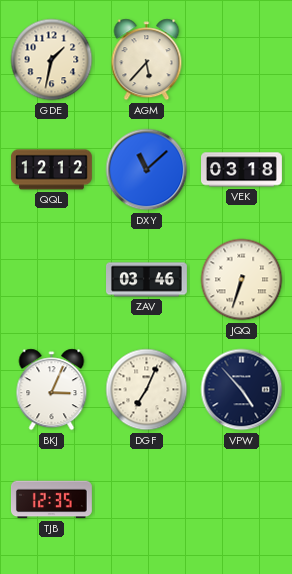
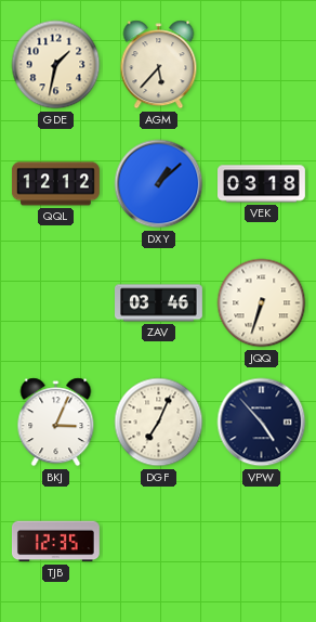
DXY: 11:08 -> 1:08
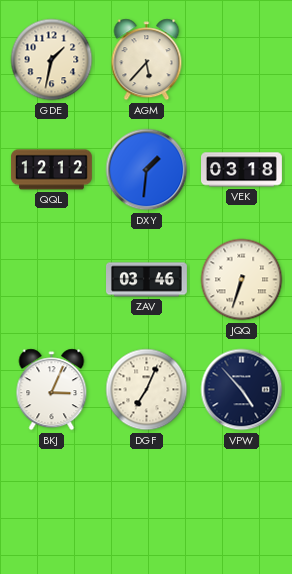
DXY: 1:08 -> 1:31
TJB: 12:35 -> none
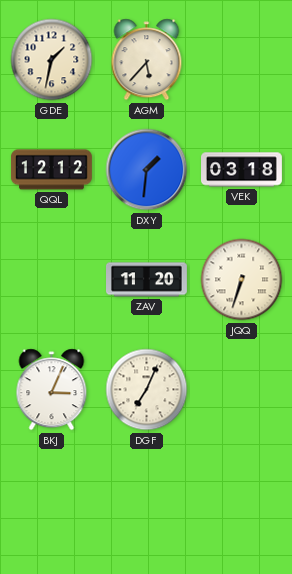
ZAV: 03:46 -> 11:20
VPW: 4:53 -> none
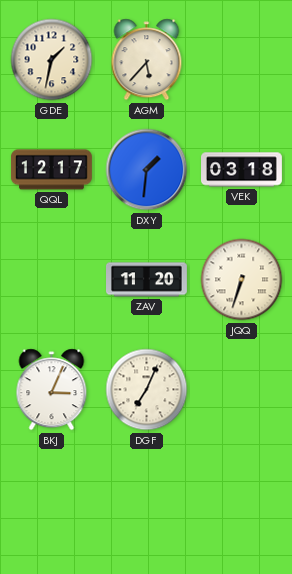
QQL: 12:12 -> 12:17
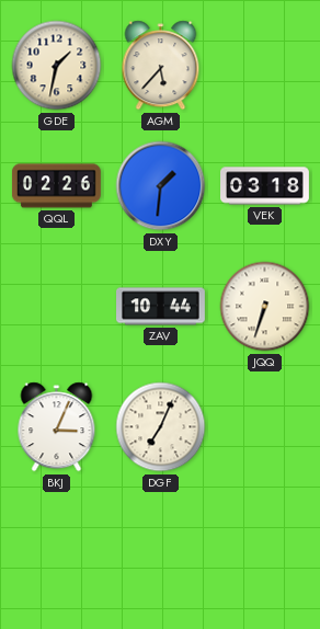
QQL: 12:17 -> 02:26
ZAV: 11:20 -> 10:44
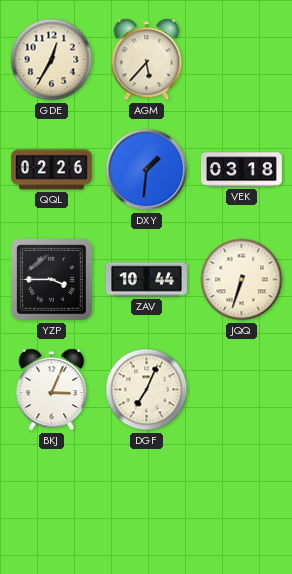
GDE: 1:32 -> 12:35
YZP: none -> 3:45
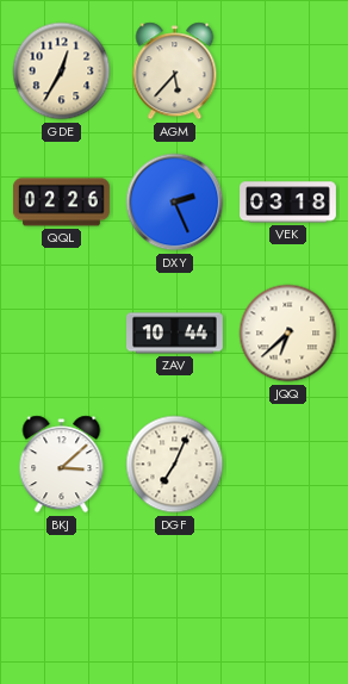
DXY: 1:31 -> 2:26
YZP: 3:45 -> none
JQQ: 6:33 -> 6:38
BKJ: 3:04 -> 3:08
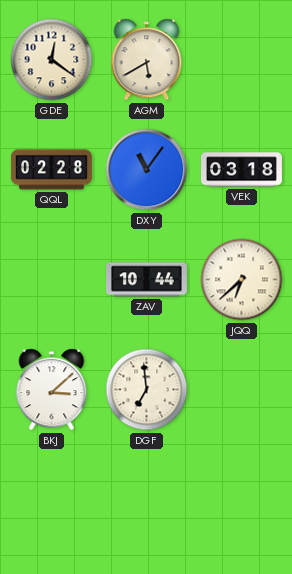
GDE: 12:35 -> 12:21
AGM: 5:37 -> 5:40
QQL: 02:26 -> 02:28
DXY: 2:26 -> 11:06
DGF: 7:04 -> 6:59
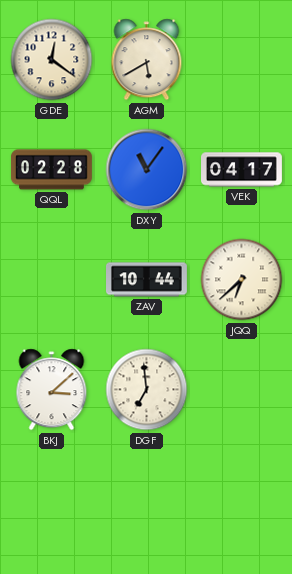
VEK: 03:18 -> 04:17
